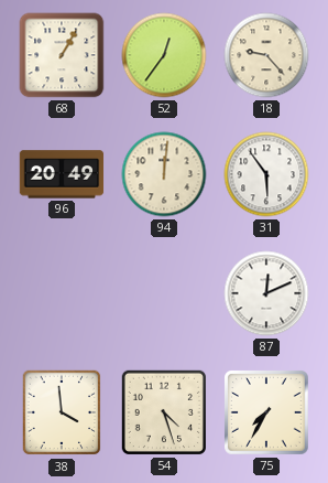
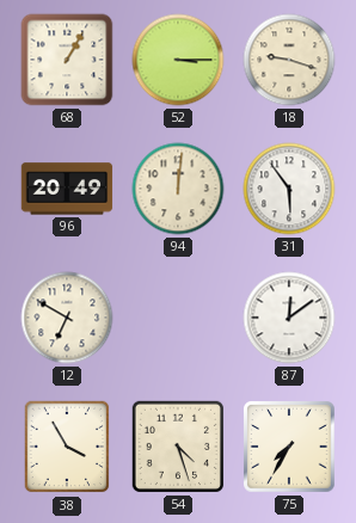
52: 12:36 -> 3:15
18: 9:23 -> 9:18
12: none -> 6:50
87: 12:11 -> 12:09
38: 3:59 -> 3:55
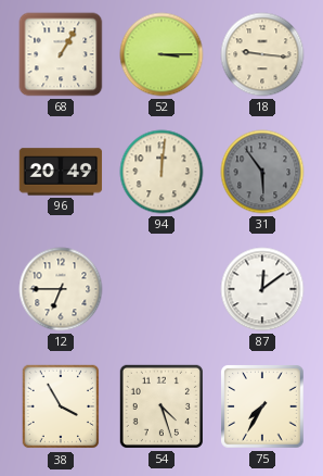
18: 9:18 -> 9:16
31 dial: white -> grey
12: 6:50 -> 6:45
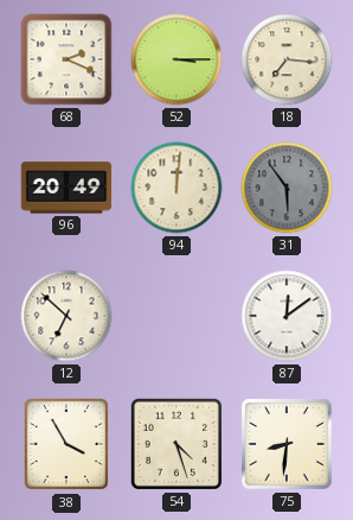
68: 1:05 -> 2:19
18: 9:16 -> 7:16
12: 6:45 -> 6:52
75: 7:35 -> 8:31
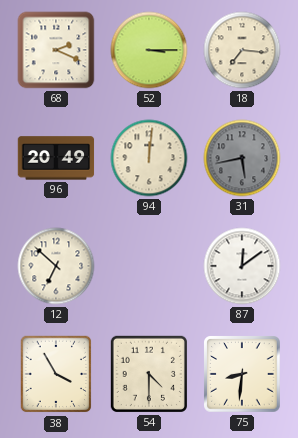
31: 5:54 -> 5:43
54: 4:27 -> 4:30
